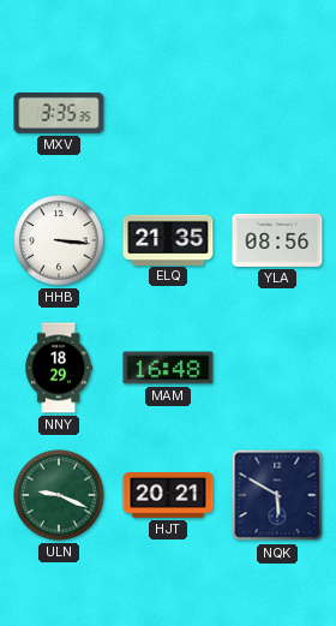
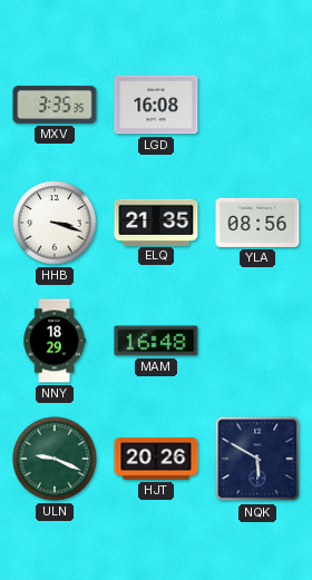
LGD: none -> 16:08
HHB: 3:16 -> 3:18
HJT: 20:21 -> 20:26
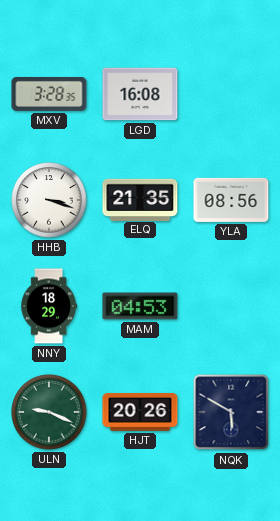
MXV: 3:35 -> 3:28
MAM: 16:48 -> 04:53
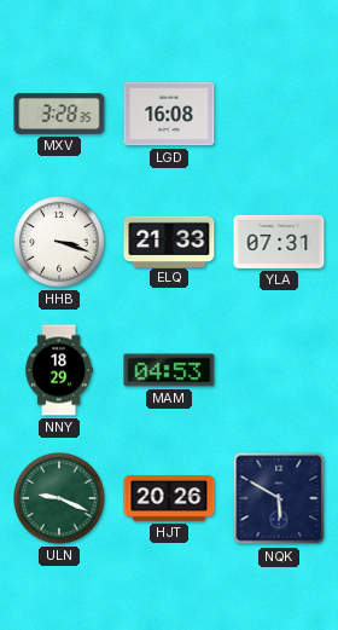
ELQ: 21:35 -> 21:33
YLA: 08:56 -> 07:31
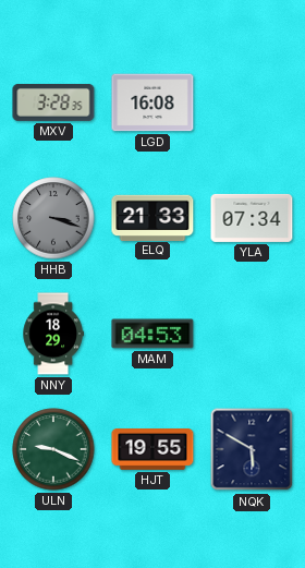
HHB dial: white -> grey
YLA: 07:31 -> 07:34
HJT: 20:26 -> 19:55
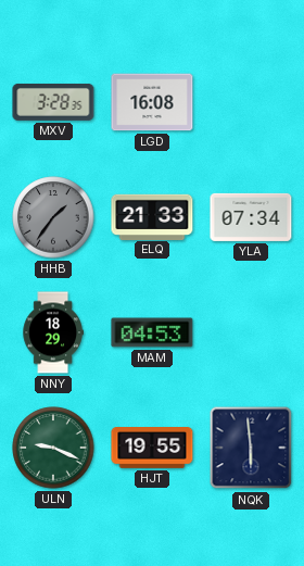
HHB: 3:18 -> 1:36
NQK: 5:50 -> 5:59
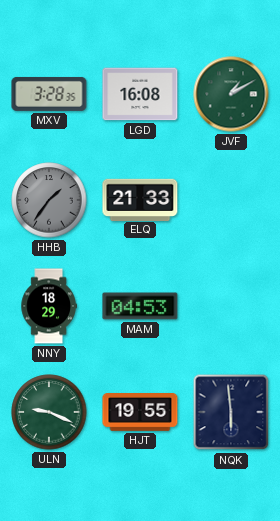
JVF: none -> 1:10
YLA: 07:34 -> none
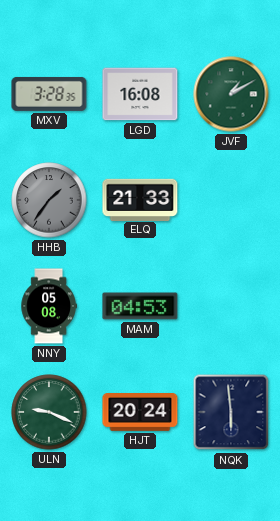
NNY: 18:29 -> 05:08
HJT: 19:55 -> 20:24
